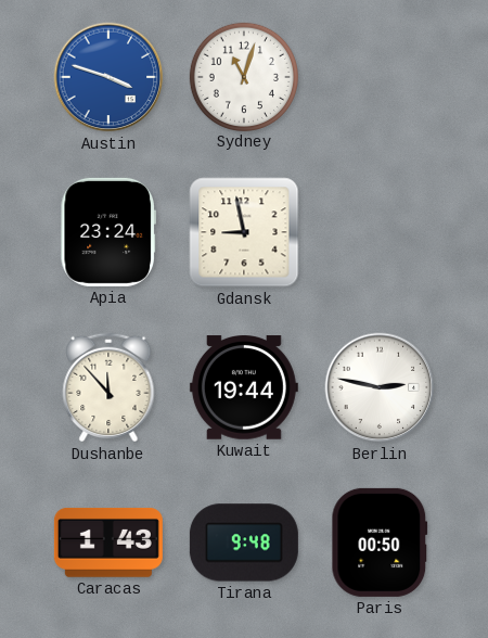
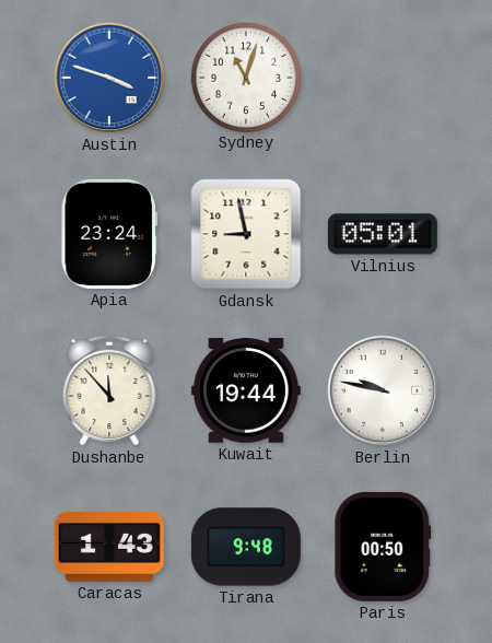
Vilnius: none -> 05:01
Berlin: 2:47 -> 9:47
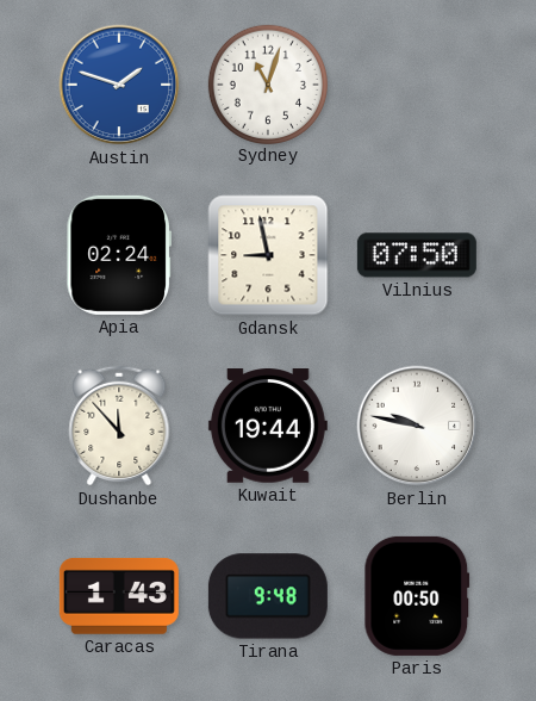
Austin: 3:48 -> 1:48
Apia: 23:24 -> 02:24
Vilnius: 05:01 -> 07:50
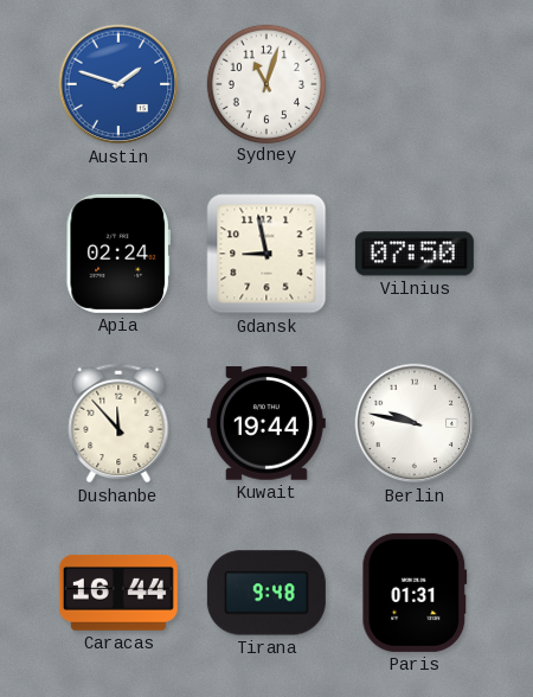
Caracas: 1:43 -> 16:44
Paris: 00:50 -> 01:31
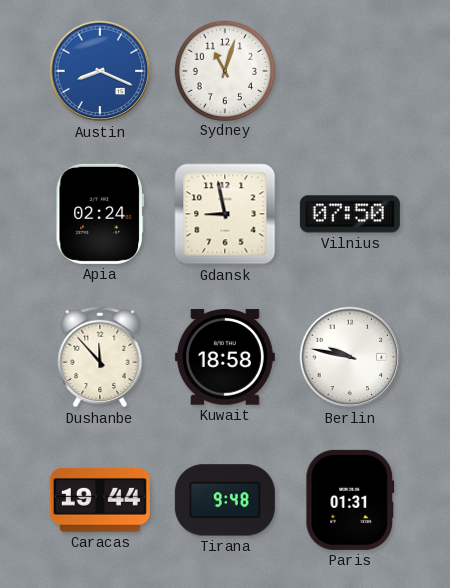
Austin: 1:48 -> 8:19
Kuwait: 19:44 -> 18:58
Caracas: 16:44 -> 19:44
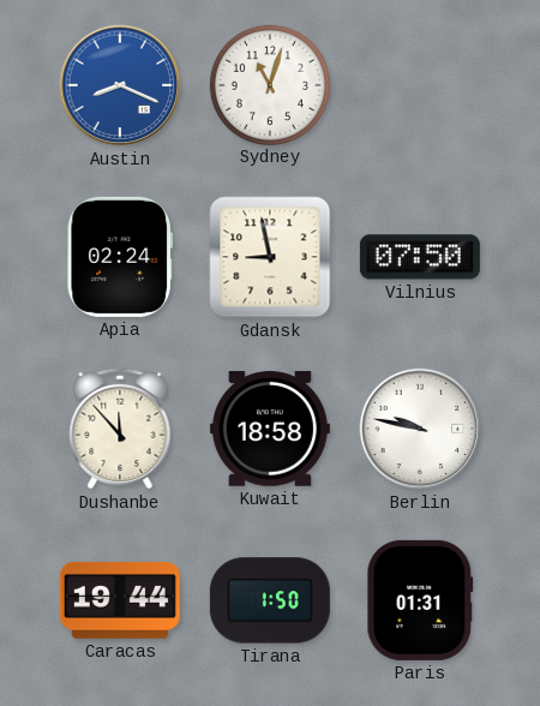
Tirana: 9:48 -> 1:50
